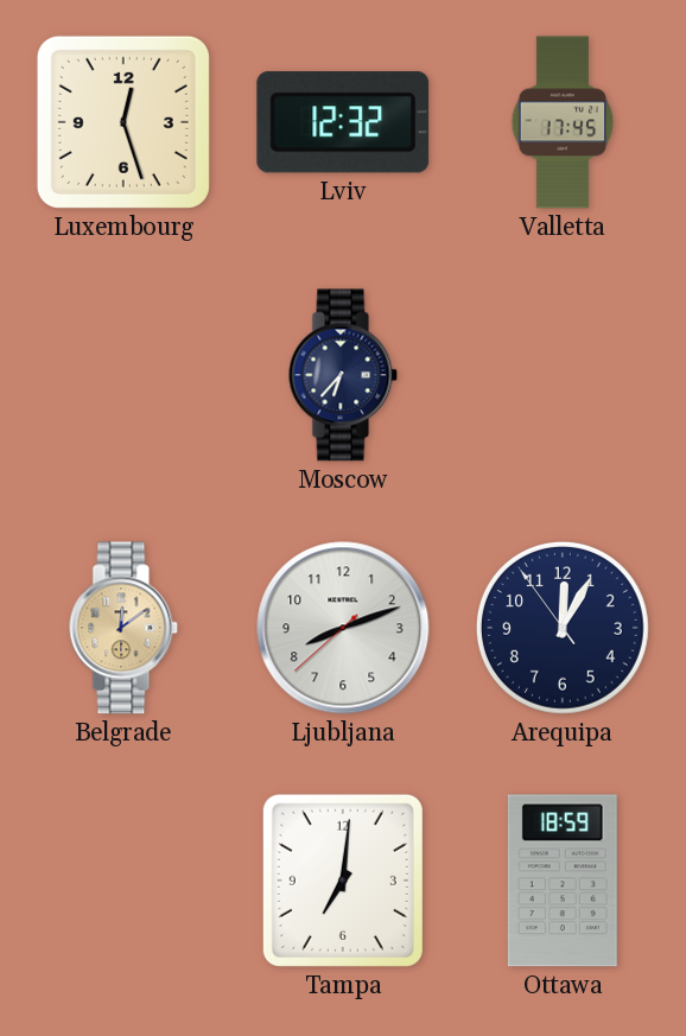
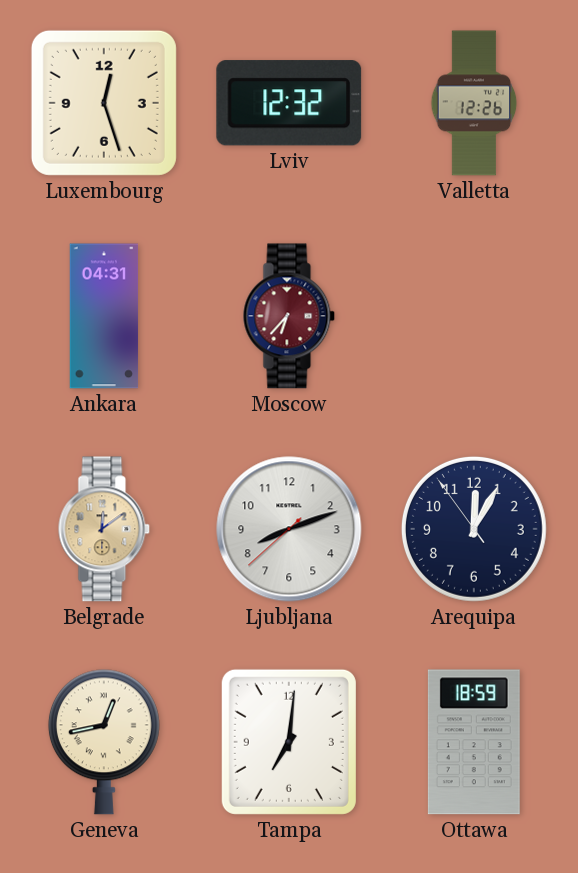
Valletta: 17:45 -> 12:26
Ankara: none -> 04:31
Moscow dial: navy -> burgundy
Geneva: none -> 12:43
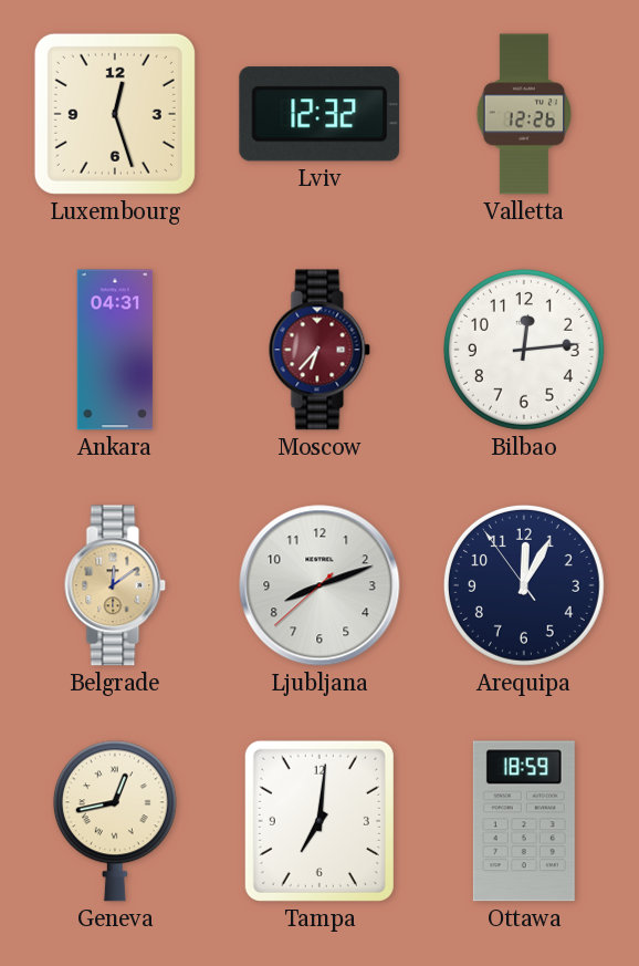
Bilbao: none -> 12:14
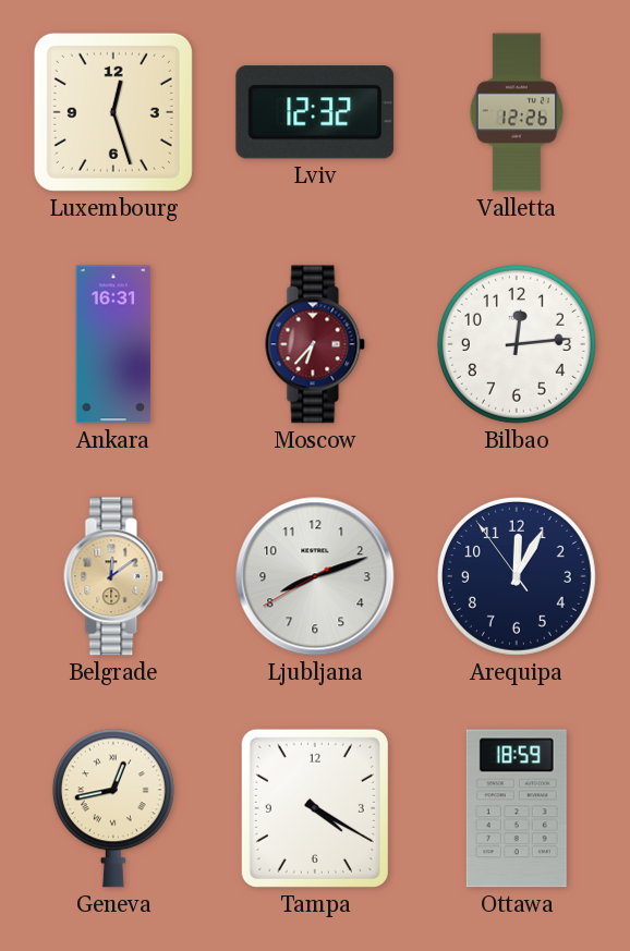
Ankara: 04:31 -> 16:31
Ljubljana: 8:11:38 -> 8:11:40
Tampa: 7:01 -> 4:20
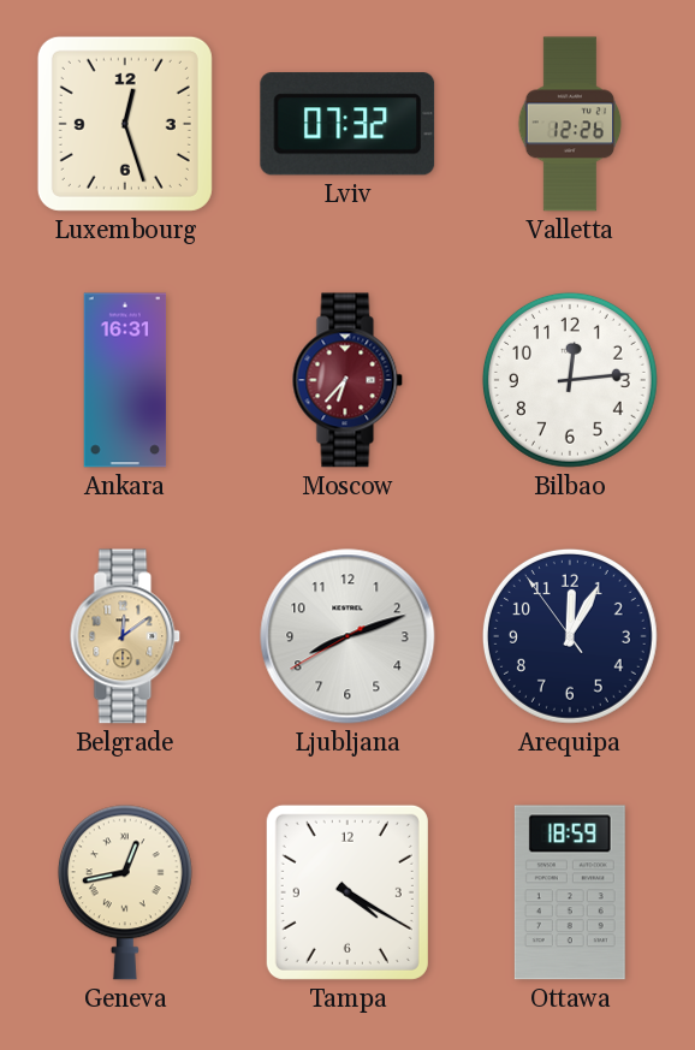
Lviv: 12:32 -> 07:32
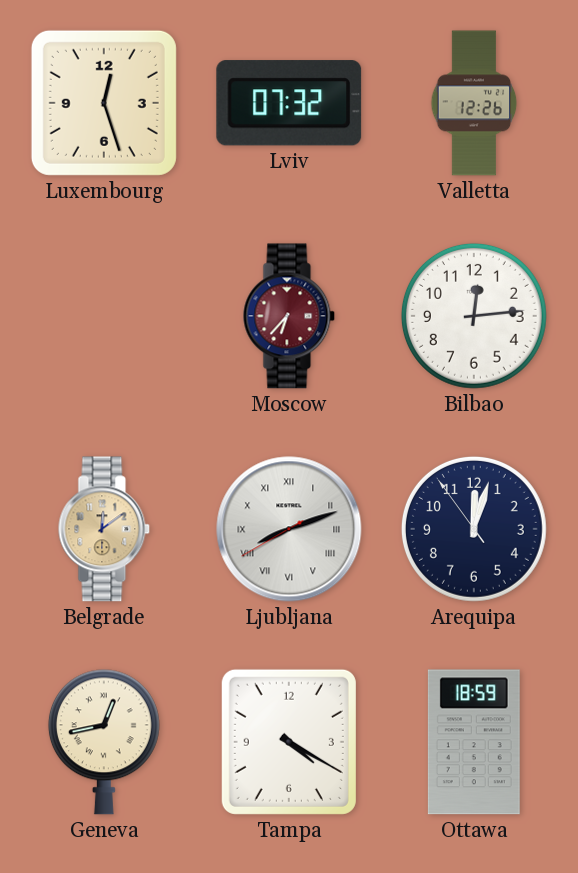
Ankara: 16:31 -> none
Ljubljana numerals: Arabic -> Roman
Arequipa: 12:04 -> 12:02
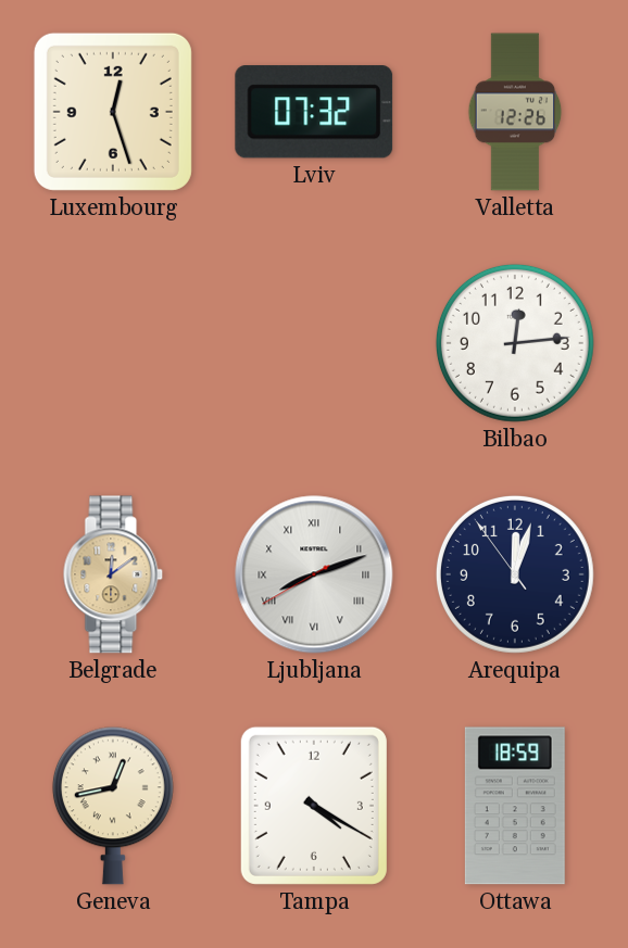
Moscow: 6:37 -> none
